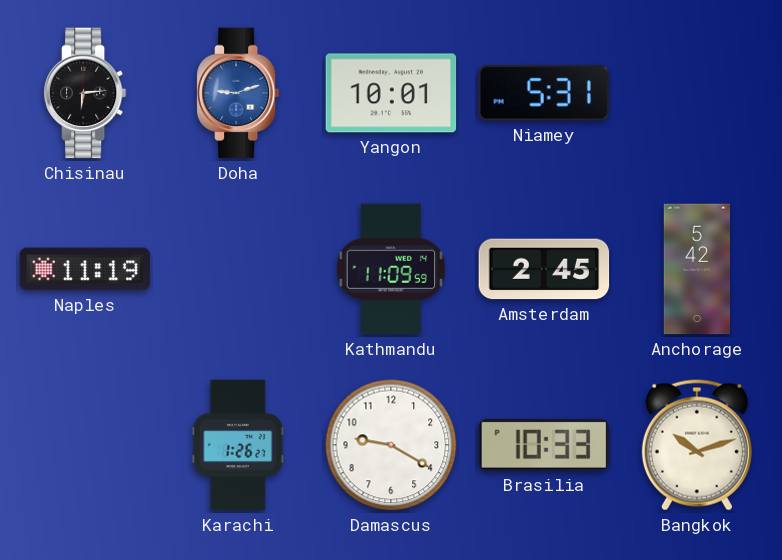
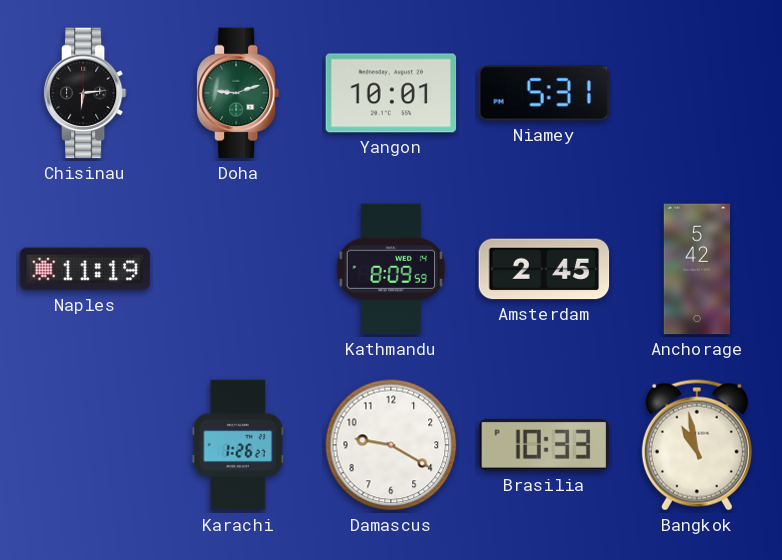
Doha dial: blue -> green
Kathmandu: 11:09 -> 8:09
Bangkok: 10:12 -> 10:58
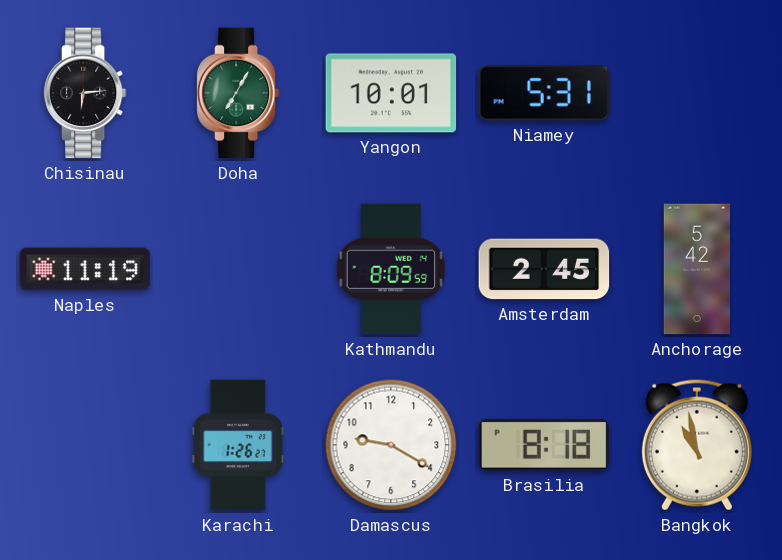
Doha: 9:12 -> 7:05
Brasilia: 10:33 -> 8:18
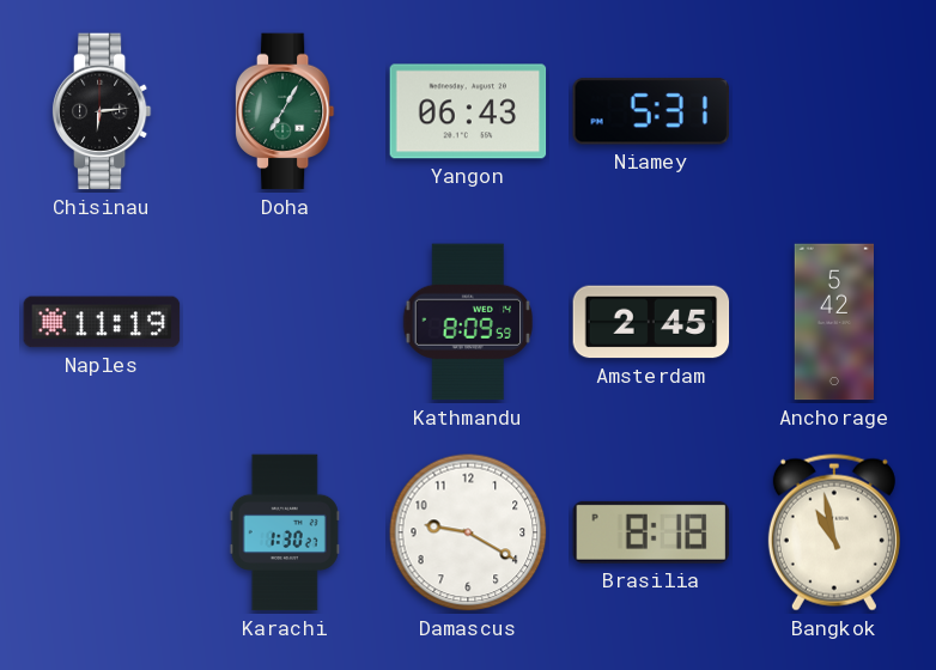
Yangon: 10:01 -> 06:43
Karachi: 1:26 -> 1:30
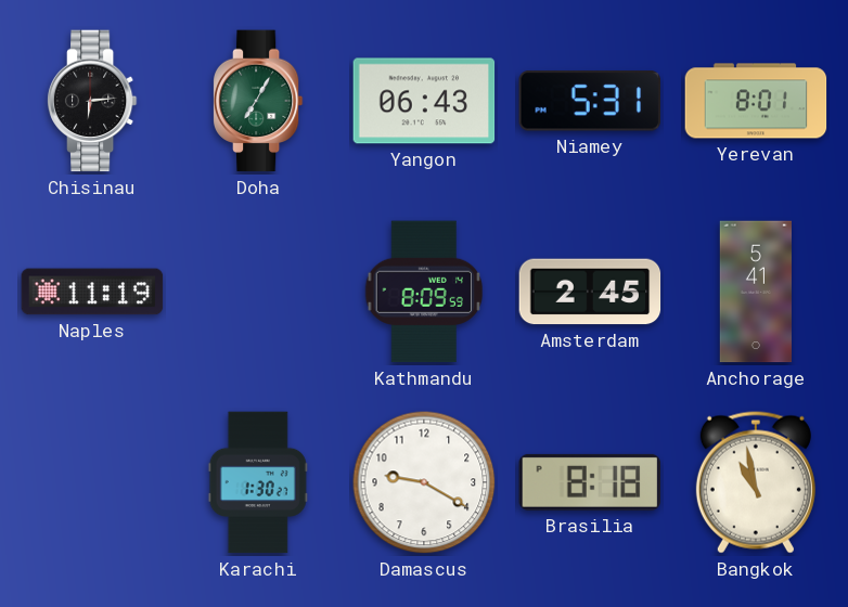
Yerevan: none -> 8:01
Anchorage: 5:42 -> 5:41
